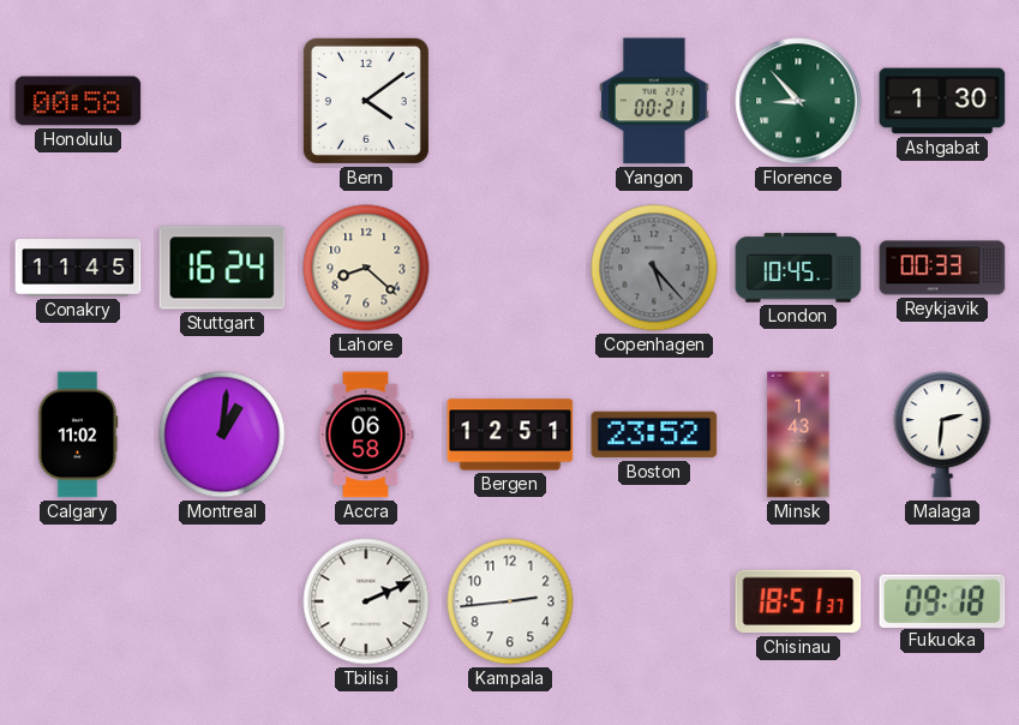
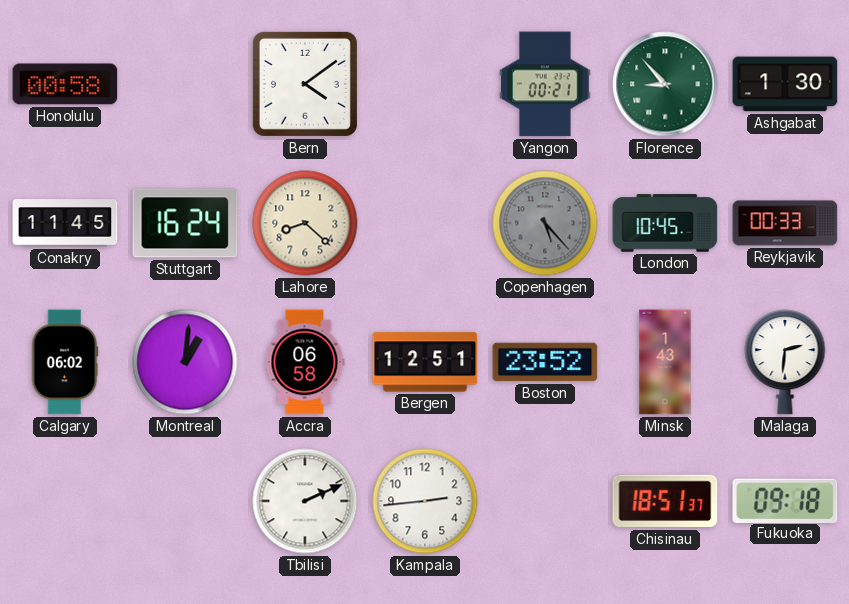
Calgary: 11:02 -> 06:02
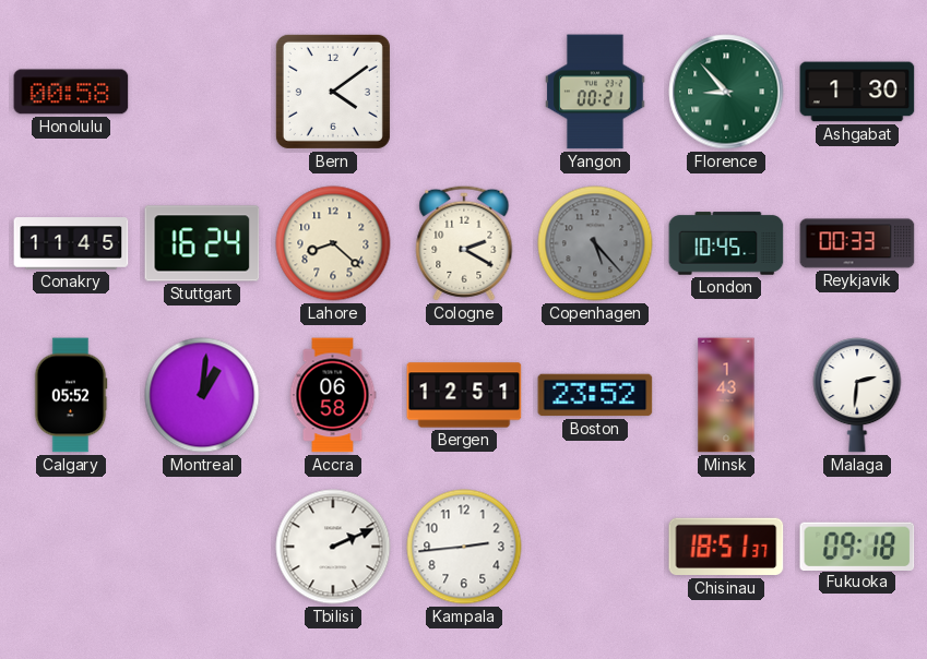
Cologne: none -> 2:20
Calgary: 06:02 -> 05:52
